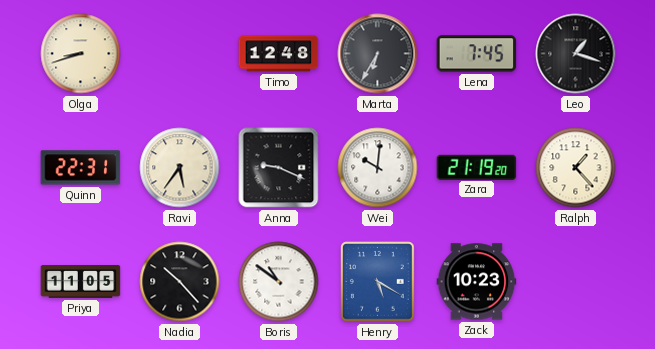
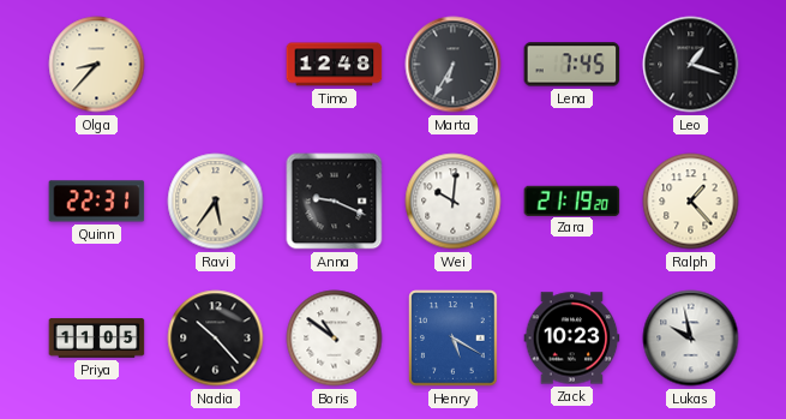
Olga: 8:42 -> 8:37
Lukas: none -> 9:58
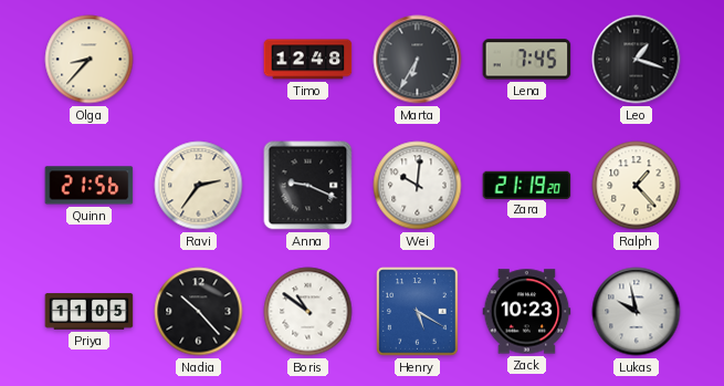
Quinn: 22:31 -> 21:56
Ravi: 5:36 -> 2:36
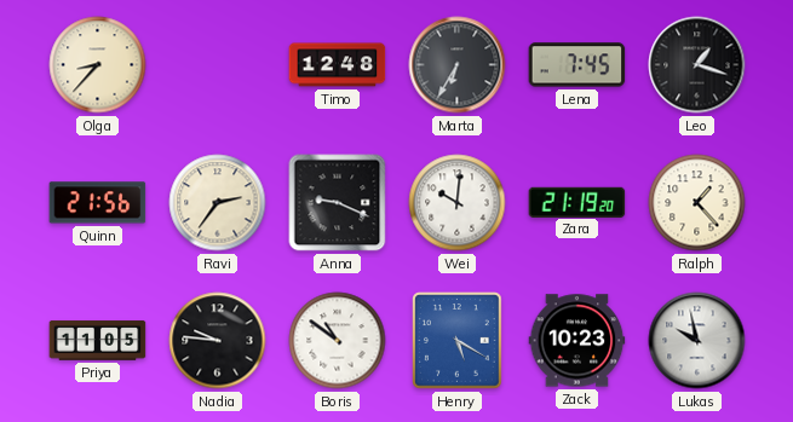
Nadia: 10:23 -> 9:46
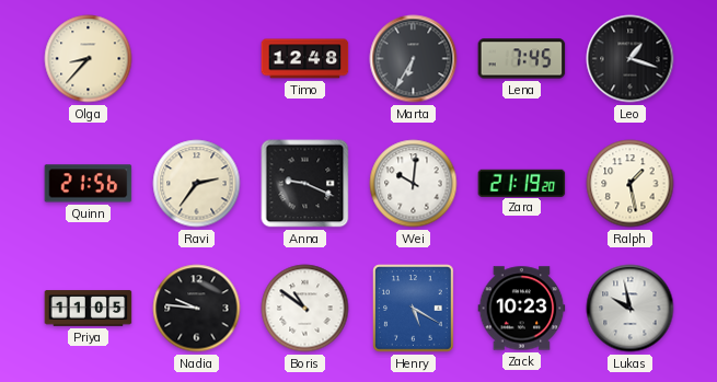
Ralph: 1:23 -> 1:28
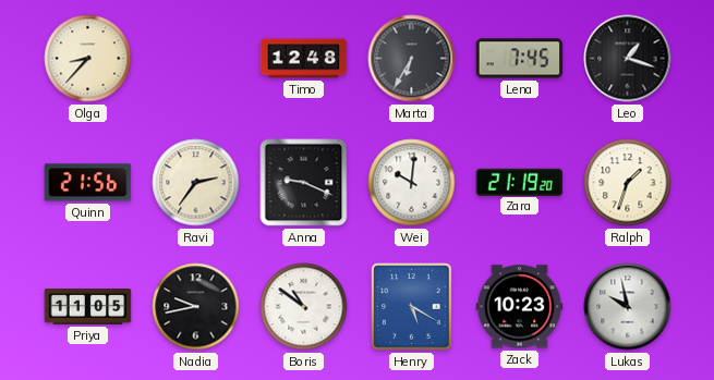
Ralph: 1:28 -> 1:33
Nadia: 9:46 -> 9:43
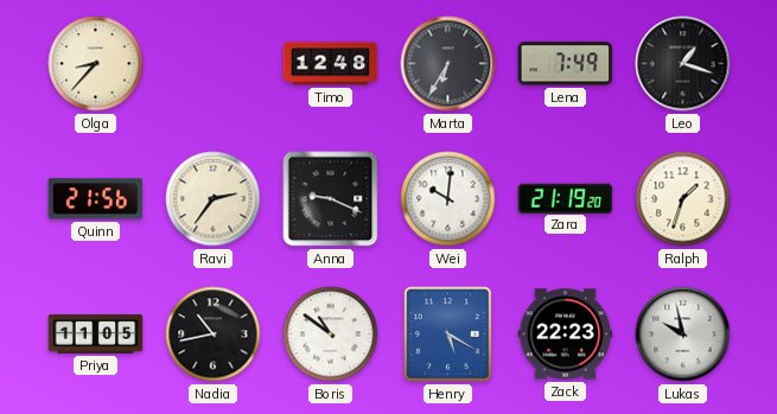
Lena: 7:45 -> 7:49
Nadia: 9:43 -> 10:43
Zack: 10:23 -> 22:23
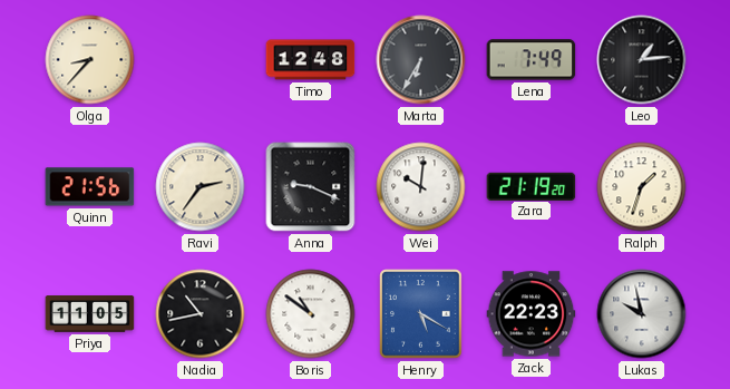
Leo: 1:18 -> 1:14
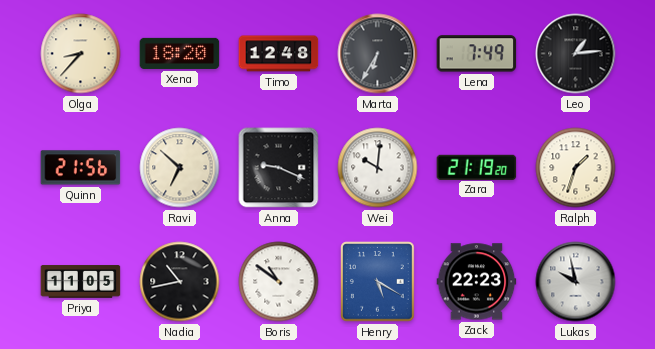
Xena: none -> 18:20
Ravi: 2:36 -> 6:52
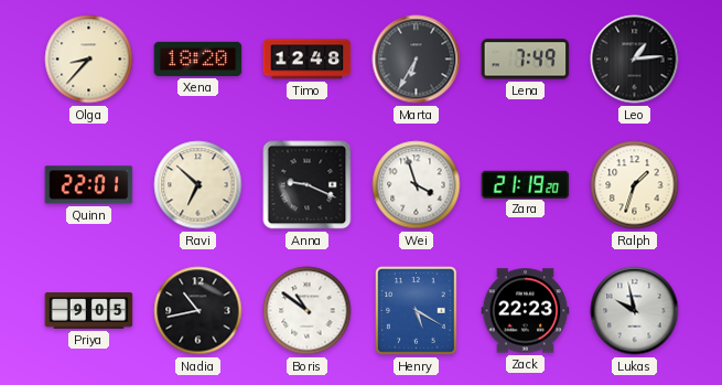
Quinn: 21:56 -> 22:01
Wei: 10:01 -> 3:57
Priya: 11:05 -> 9:05
